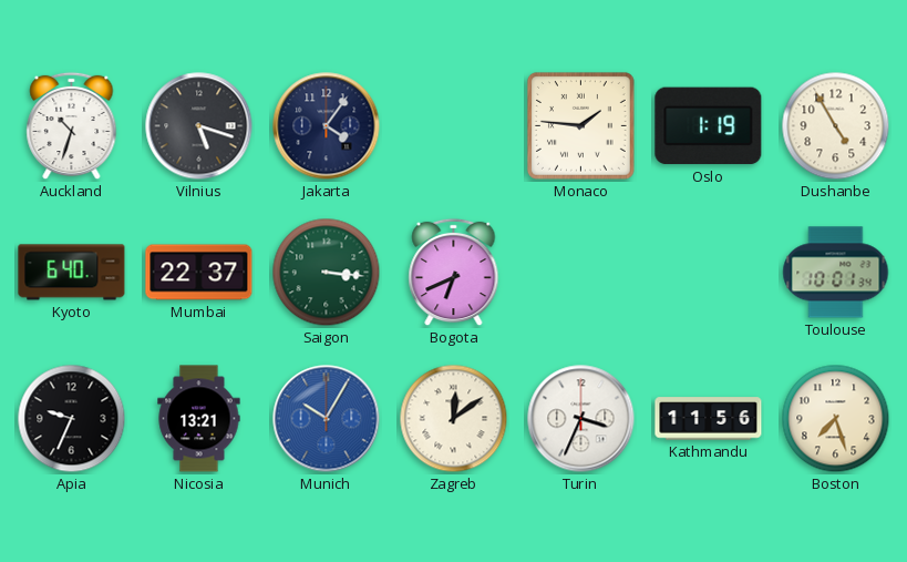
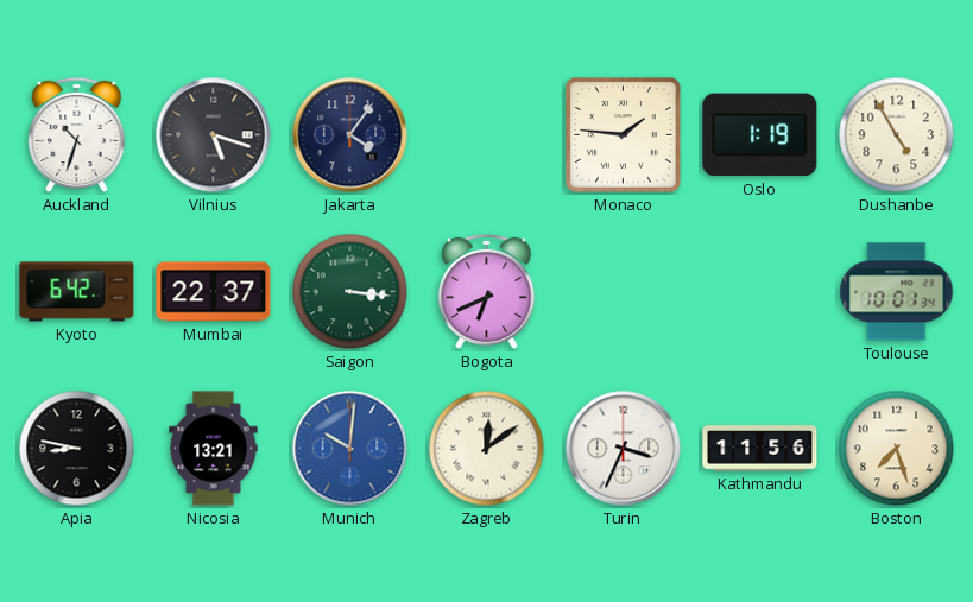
Kyoto: 6:40 -> 6:42
Apia: 9:34 -> 8:47
Munich: 10:05 -> 10:01
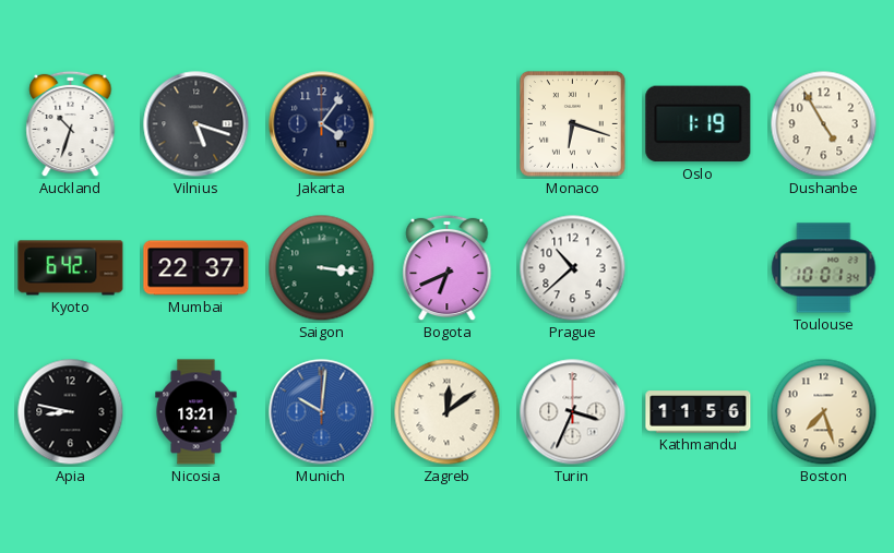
Monaco: 1:46 -> 6:18
Prague: none -> 10:38
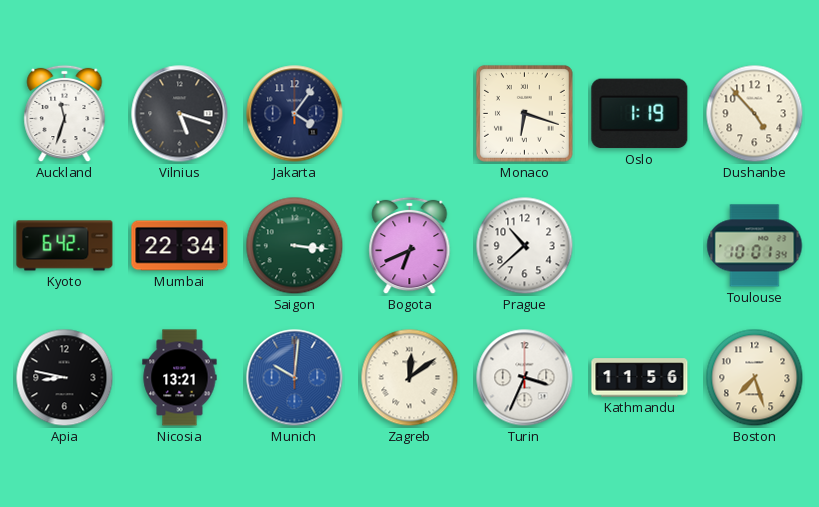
Auckland: 10:33 -> 11:33
Dushanbe: 4:55 -> 4:53
Mumbai: 22:37 -> 22:34
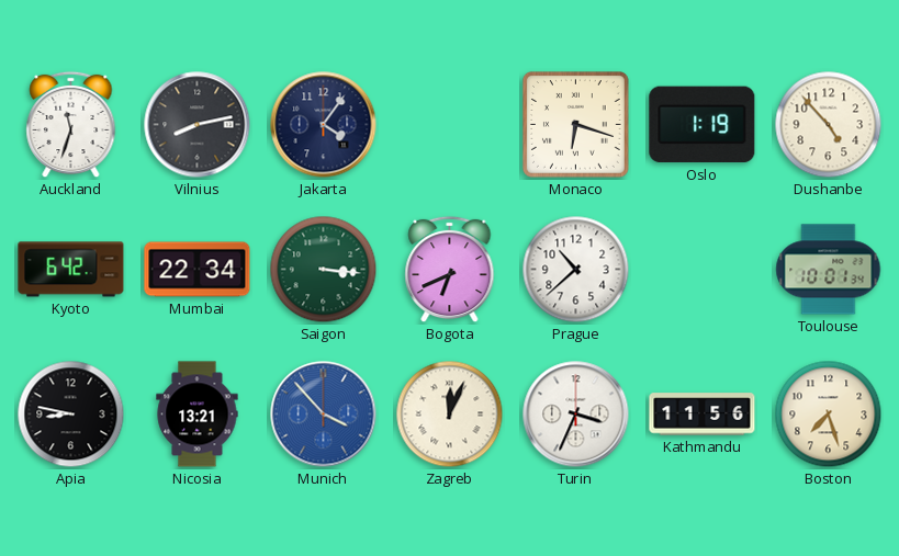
Vilnius: 5:18 -> 8:13
Munich: 10:01 -> 3:53
Zagreb: 12:09 -> 12:04
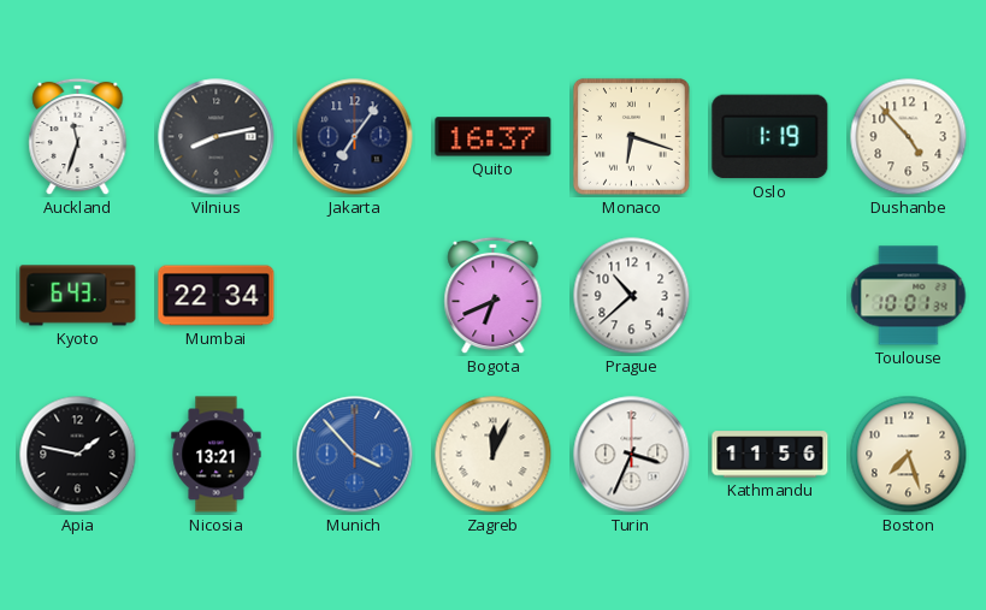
Jakarta: 4:06 -> 7:06
Quito: none -> 16:37
Kyoto: 6:42 -> 6:43
Saigon: 3:16 -> none
Apia: 8:47 -> 1:47
